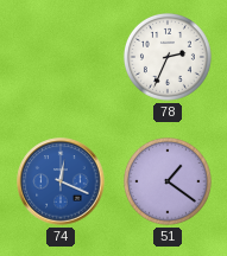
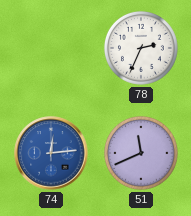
74: 12:19 -> 12:14
51: 1:21 -> 11:41
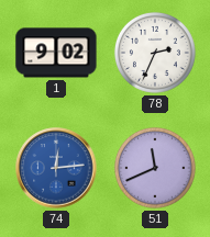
1: none -> 9:02
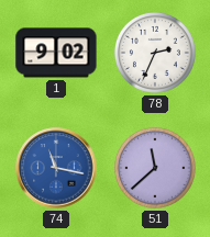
74: 12:14 -> 11:17
51: 11:41 -> 11:38
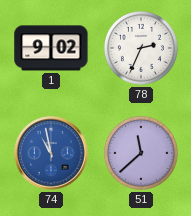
74: 11:17 -> 10:58
